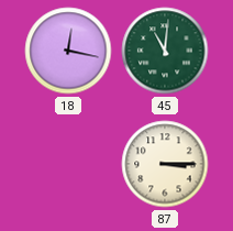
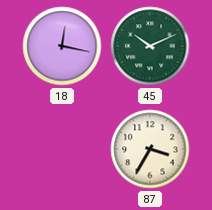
45: 11:01 -> 10:11
87: 3:15 -> 3:35
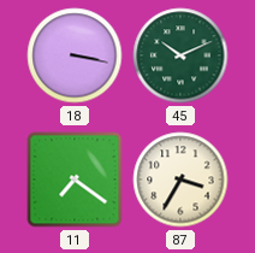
18: 12:17 -> 3:17
11: none -> 7:21
